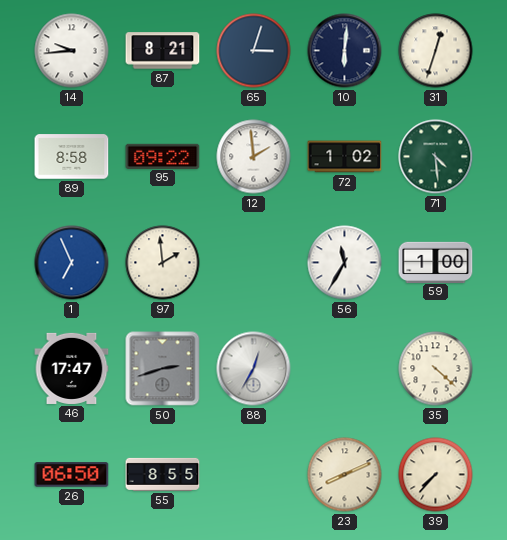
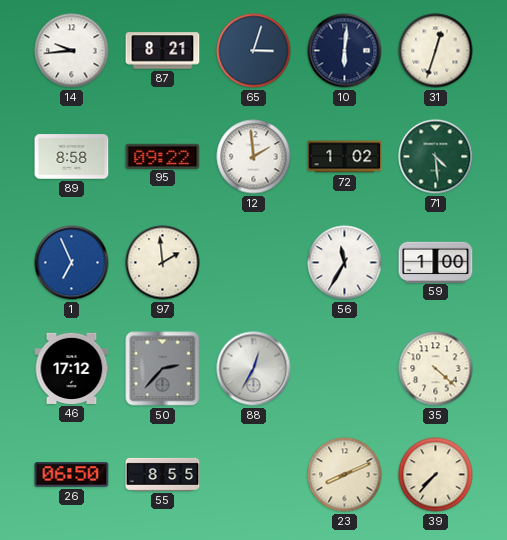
46: 17:47 -> 17:12
50: 2:42 -> 2:37
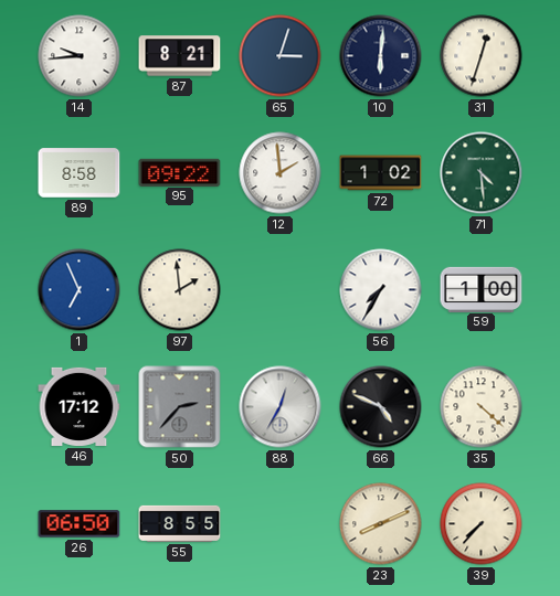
56: 11:35 -> 7:35
66: none -> 4:49
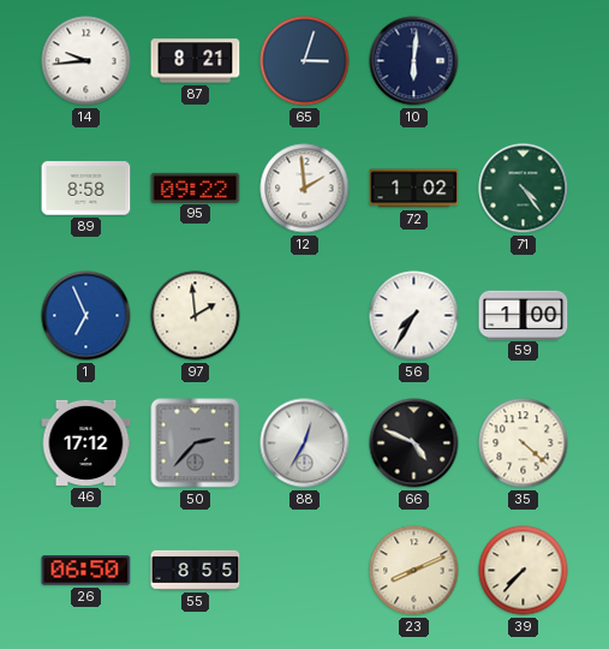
31: 12:33 -> none
71: 4:29 -> 4:24
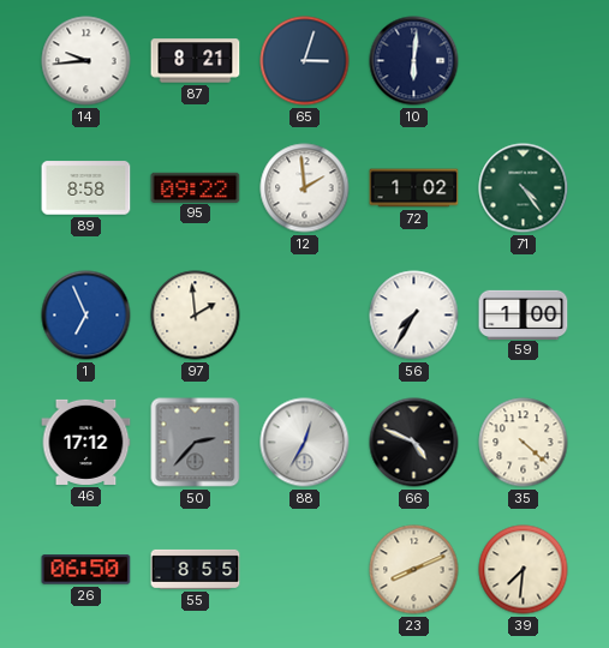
39: 7:37 -> 7:31
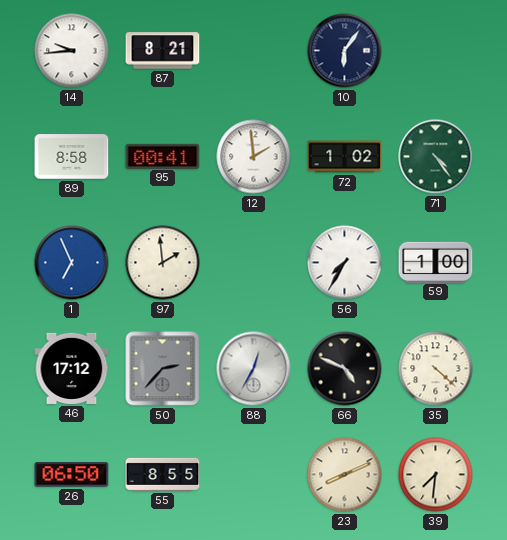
65: 3:03 -> none
10: 6:01 -> 6:06
95: 09:22 -> 00:41
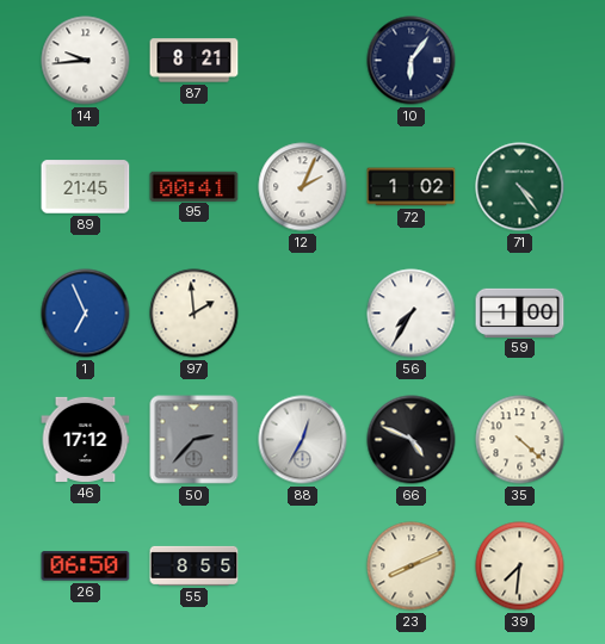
89: 8:58 -> 21:45
12: 1:59 -> 2:04
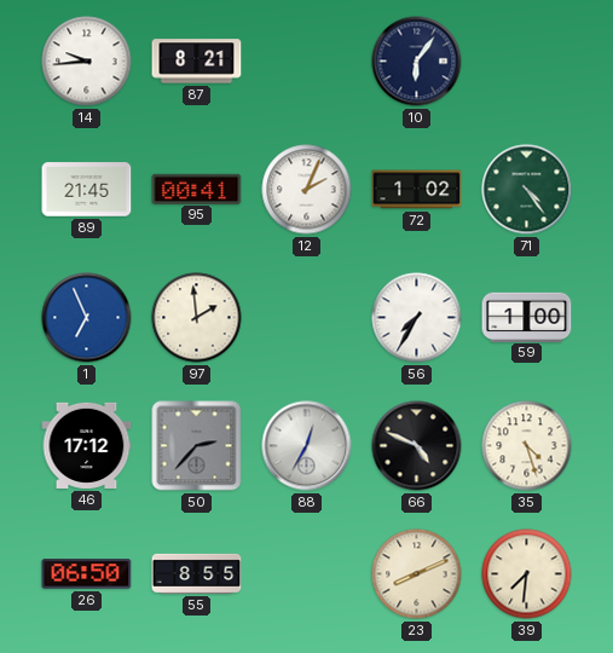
35: 4:22 -> 4:27
